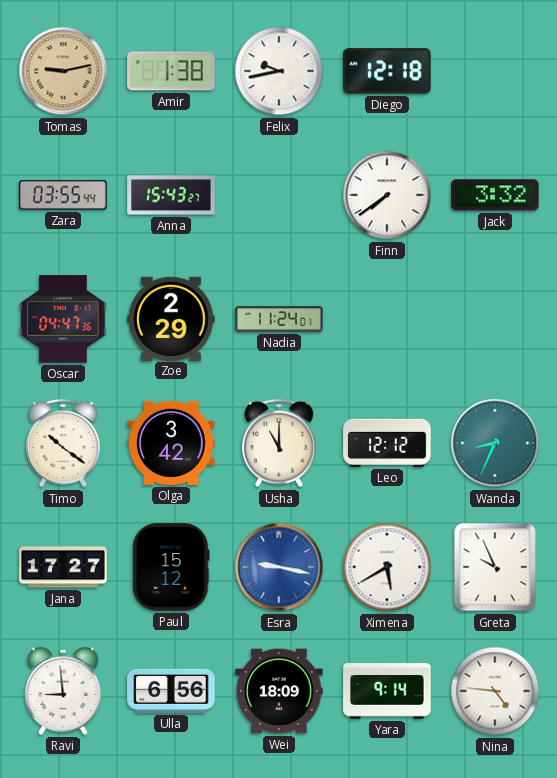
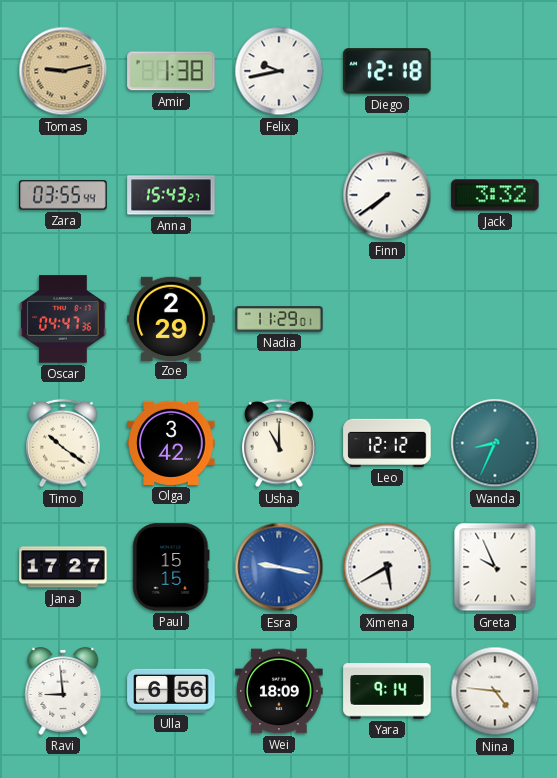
Nadia: 11:24 -> 11:29
Paul: 15:12 -> 15:15
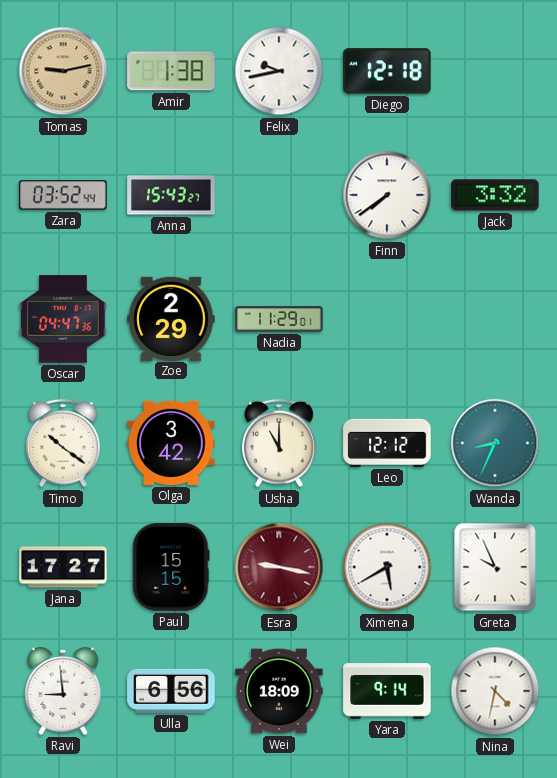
Zara: 03:55 -> 03:52
Esra dial: blue -> burgundy
Nina: 4:46 -> 4:32
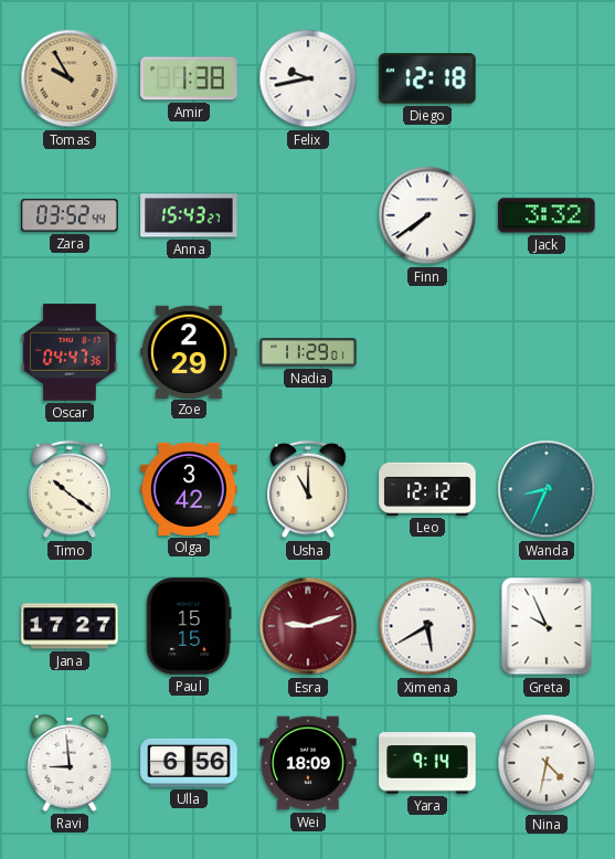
Tomas: 9:13 -> 9:55
Esra: 9:17 -> 9:12
